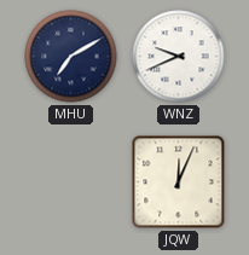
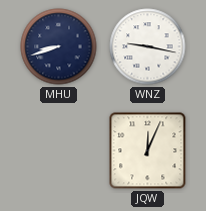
MHU: 7:10 -> 8:42
WNZ: 9:41 -> 9:17
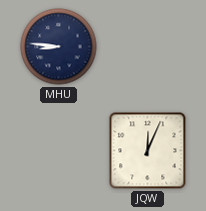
MHU: 8:42 -> 8:46
WNZ: 9:17 -> none
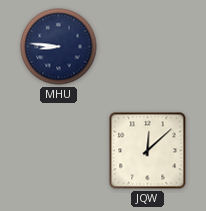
JQW: 12:04 -> 12:08
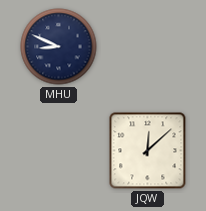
MHU: 8:46 -> 8:49
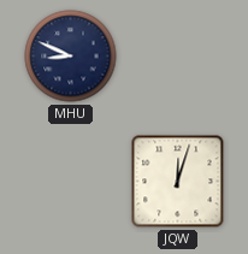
JQW: 12:08 -> 12:03
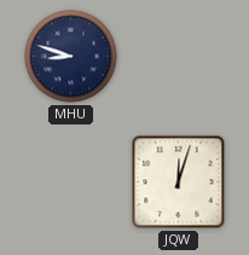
MHU: 8:49 -> 8:48
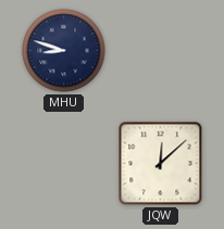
JQW: 12:03 -> 12:08
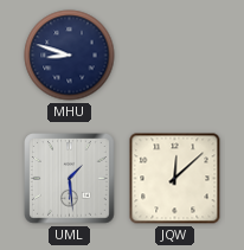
UML: none -> 1:29
